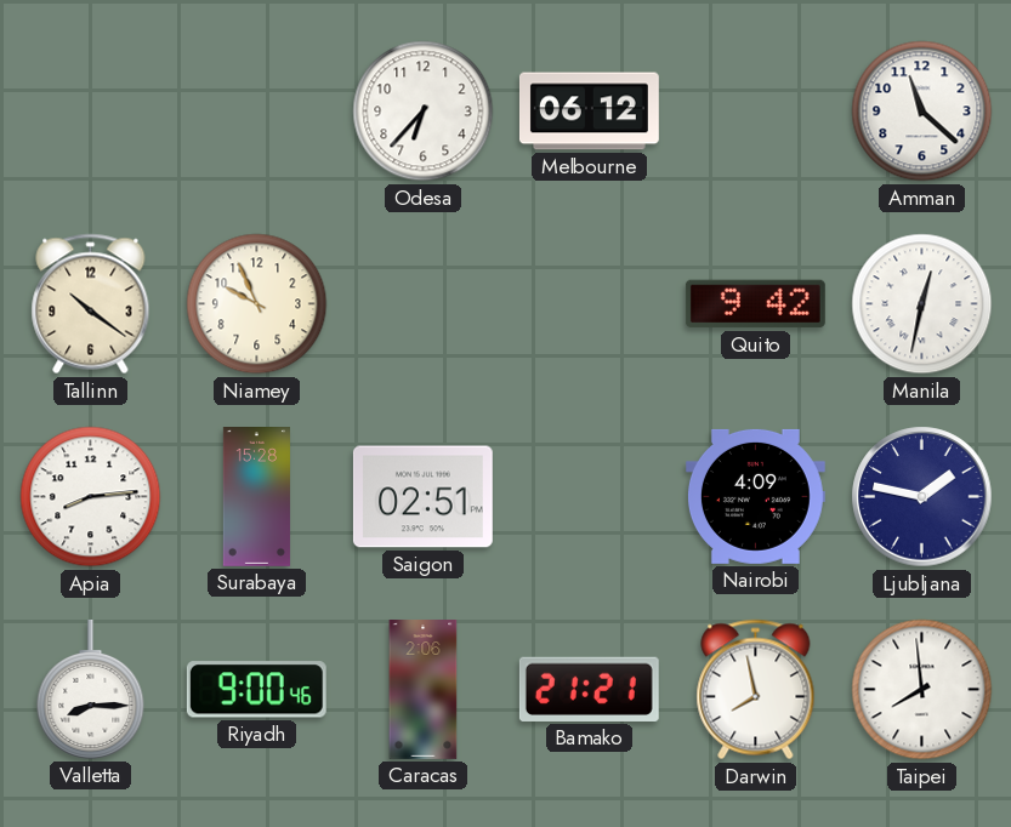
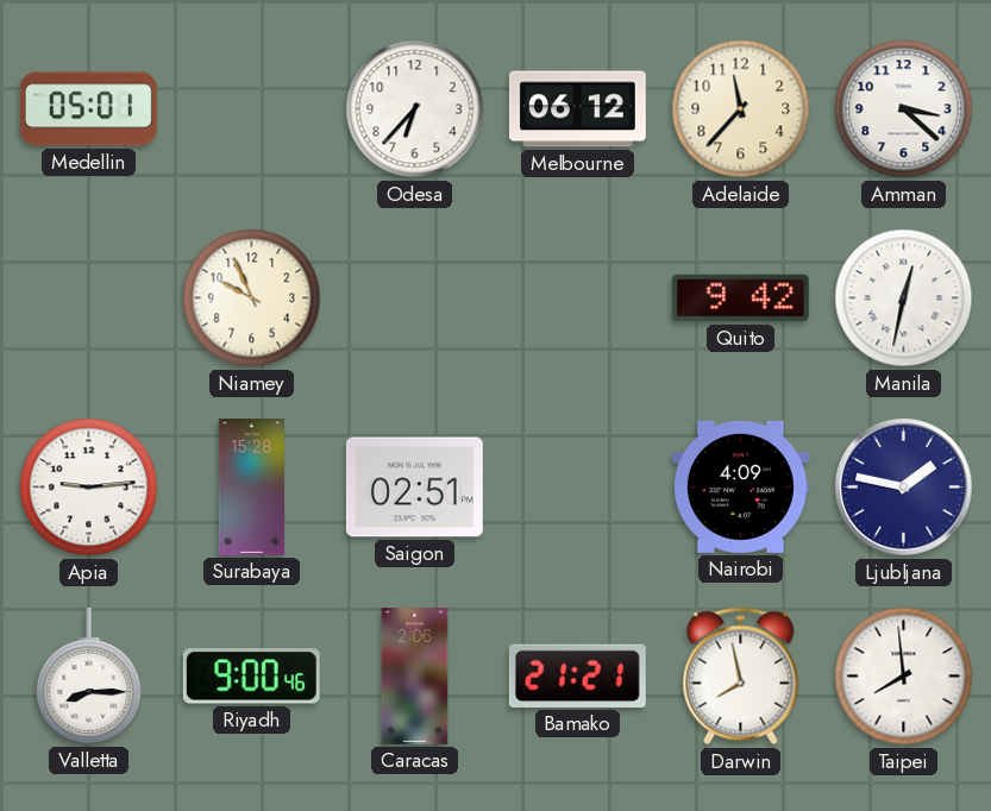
Medellin: none -> 05:01
Adelaide: none -> 11:37
Amman: 11:22 -> 3:22
Tallinn: 10:21 -> none
Apia: 8:14 -> 9:14
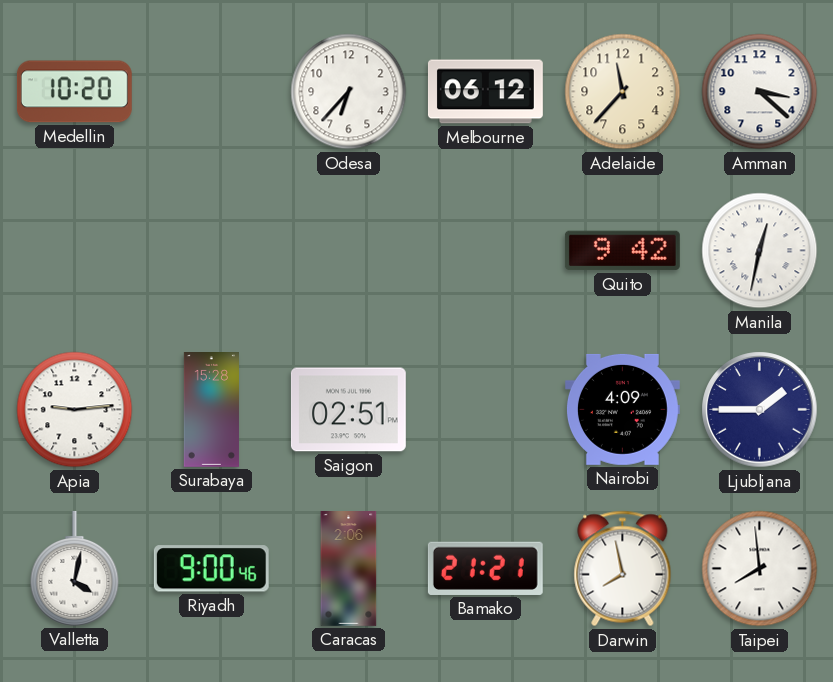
Medellin: 05:01 -> 10:20
Niamey: 9:56 -> none
Ljubljana: 1:47 -> 1:45
Valletta: 8:15 -> 4:02
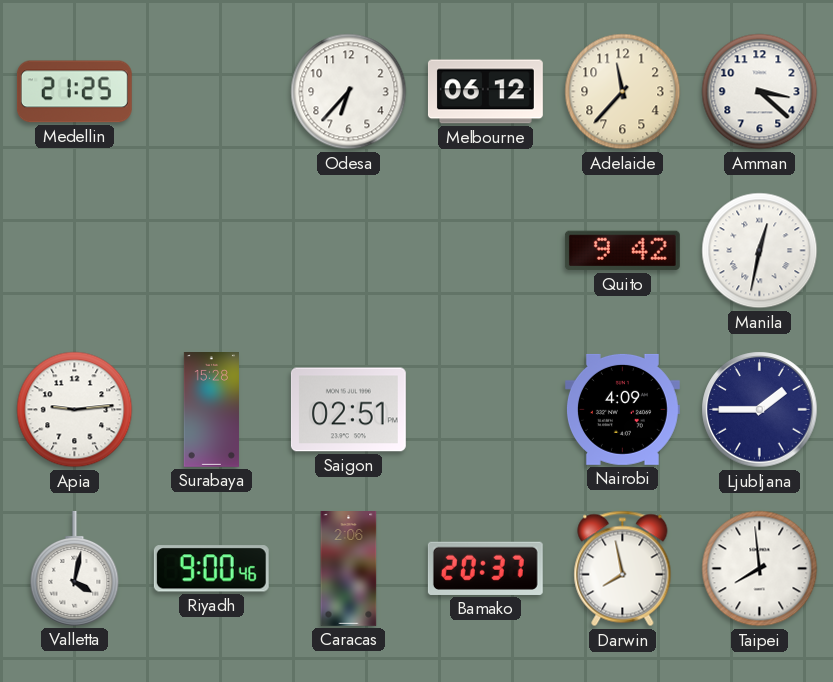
Medellin: 10:20 -> 21:25
Bamako: 21:21 -> 20:37
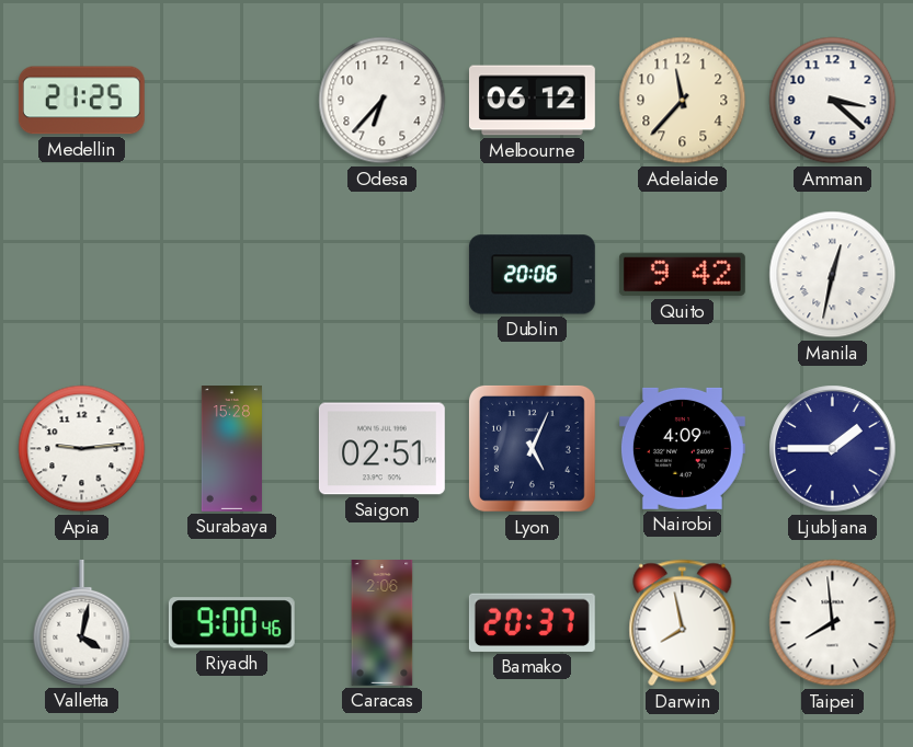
Dublin: none -> 20:06
Lyon: none -> 5:04
